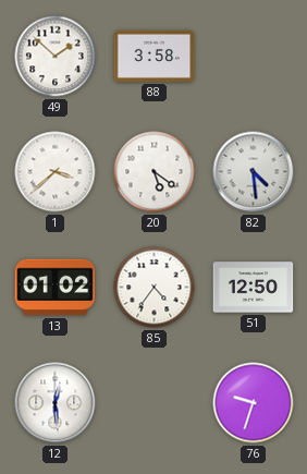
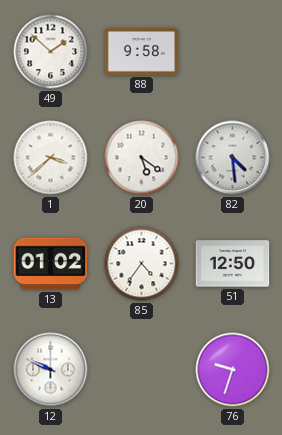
88: 3:58 -> 9:58
12: 12:29 -> 9:49
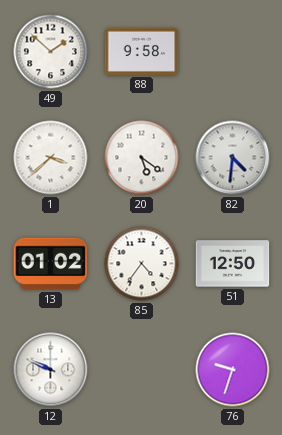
82: 4:29 -> 4:31
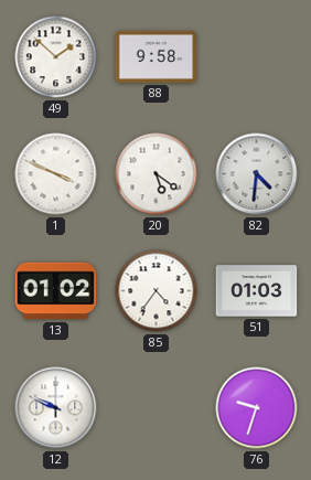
1: 3:38 -> 3:49
51: 12:50 -> 01:03
